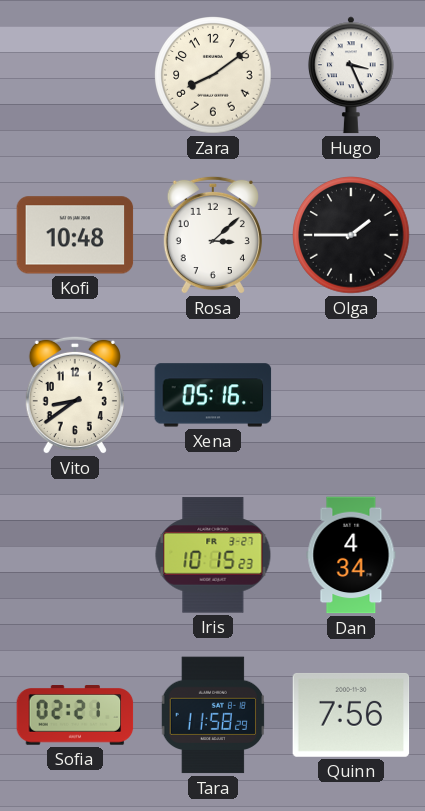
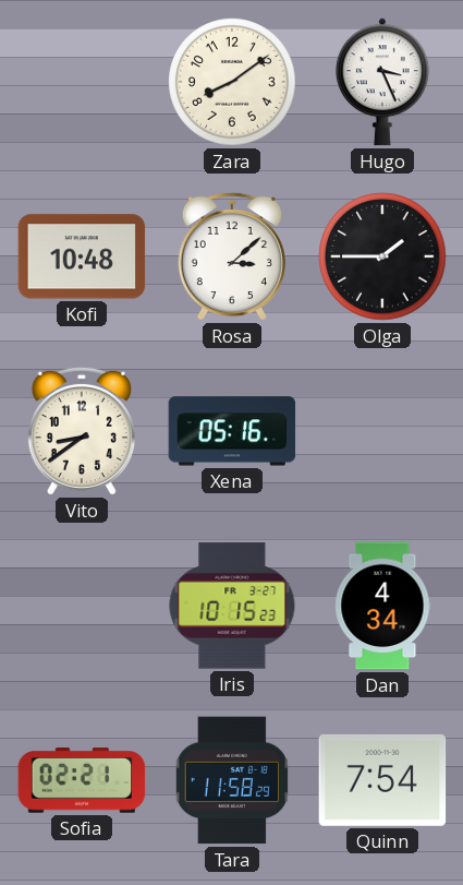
Quinn: 7:56 -> 7:54
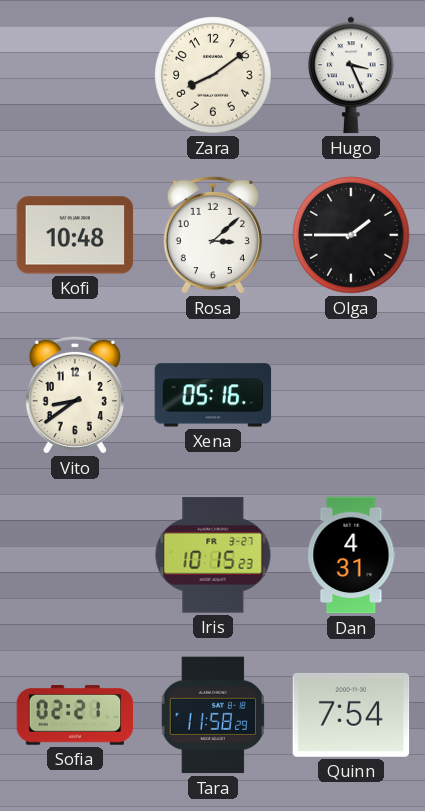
Dan: 4:34 -> 4:31
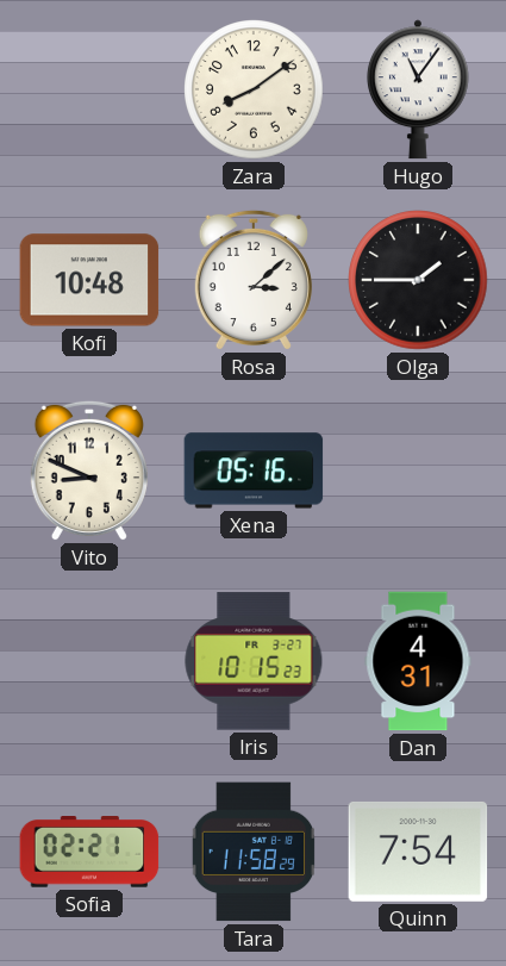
Hugo: 3:26 -> 11:06
Vito: 8:39 -> 8:49
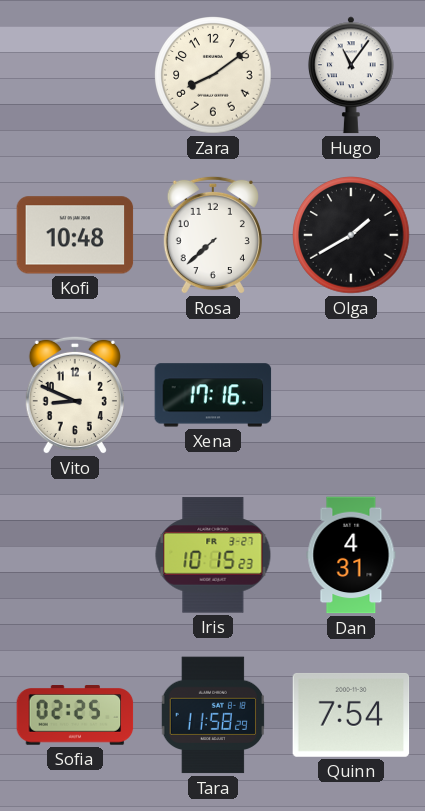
Rosa: 3:08 -> 7:38
Olga: 1:45 -> 1:40
Xena: 05:16 -> 17:16
Sofia: 02:21 -> 02:25
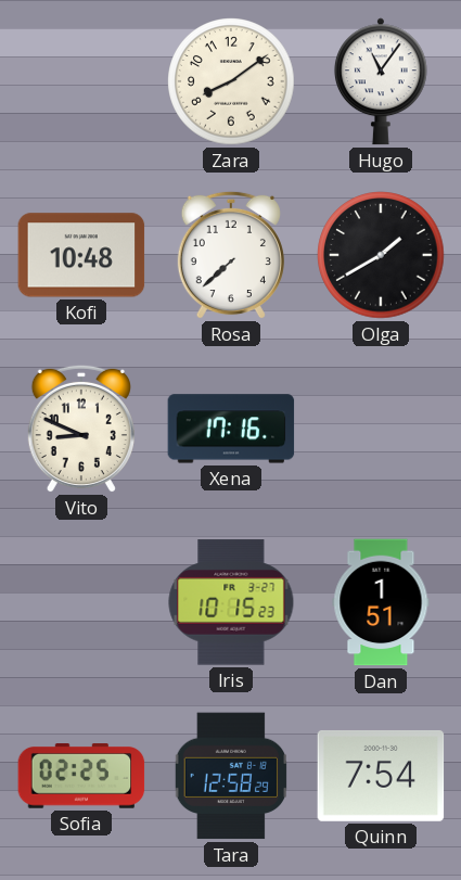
Dan: 4:31 -> 1:51
Tara: 11:58 -> 12:58
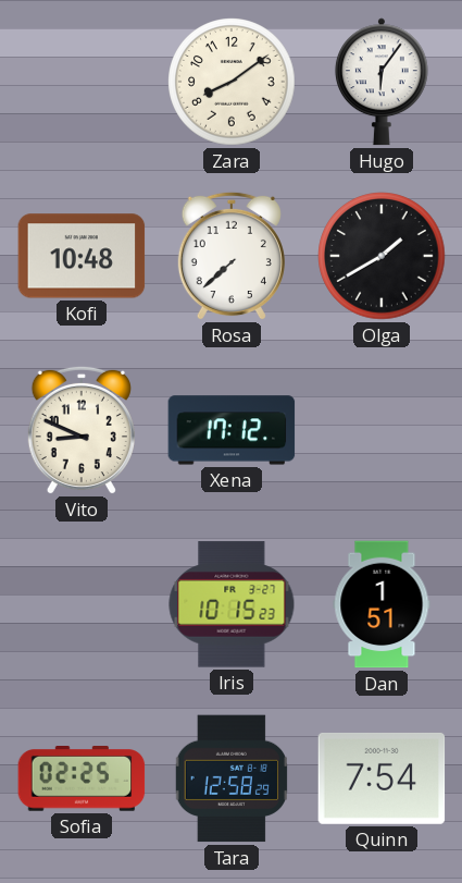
Hugo: 11:06 -> 6:06
Xena: 17:16 -> 17:12
